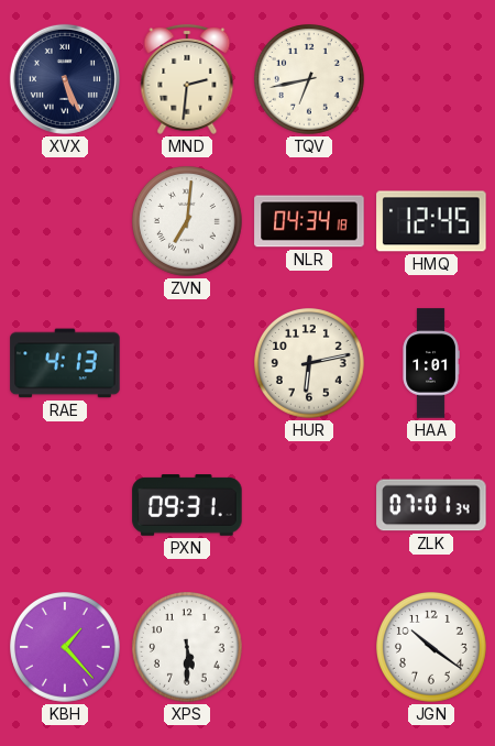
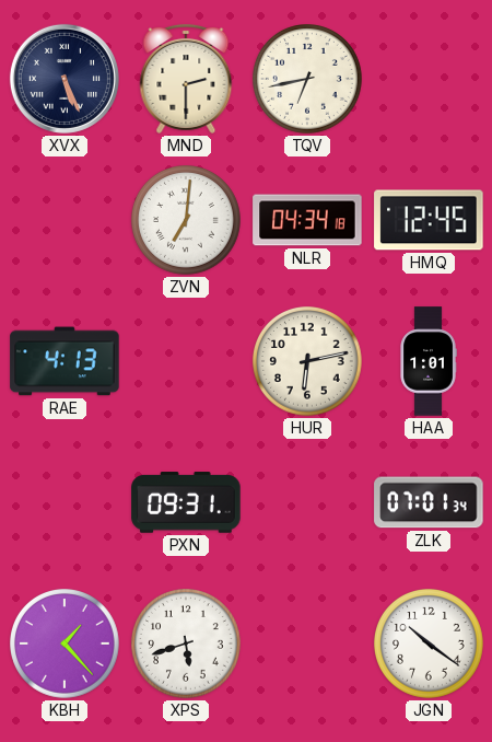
MND: 2:31 -> 2:30
XPS: 5:30 -> 5:42
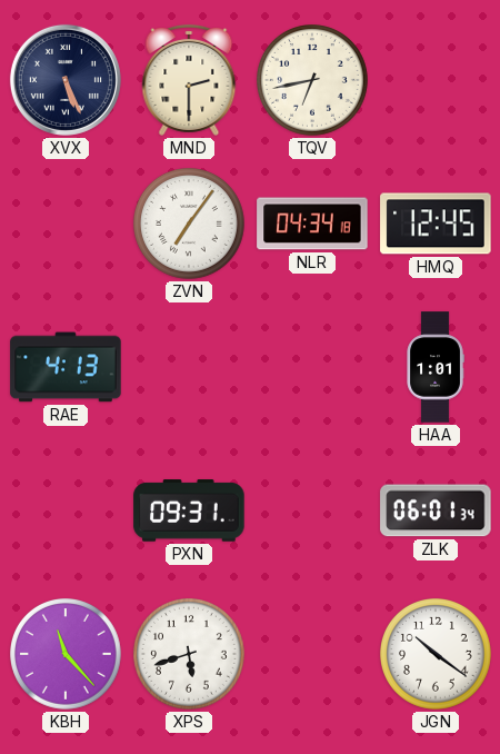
ZVN: 7:01 -> 7:06
HUR: 6:13 -> none
ZLK: 07:01 -> 06:01
KBH: 1:23 -> 11:23
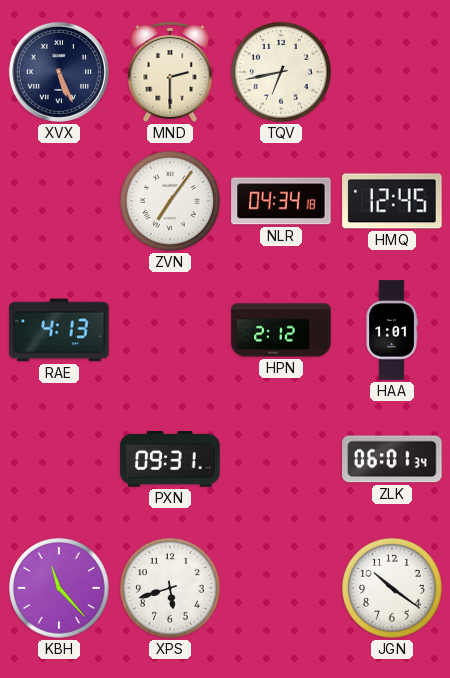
HPN: none -> 2:12
